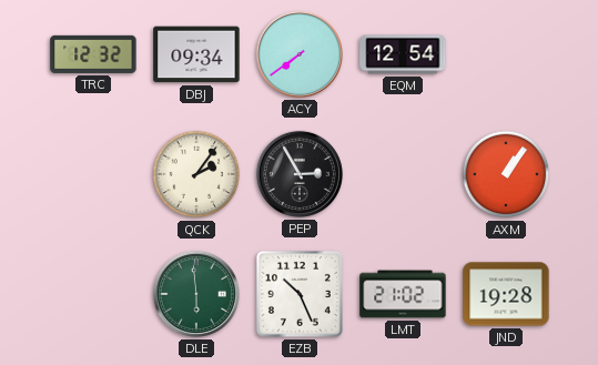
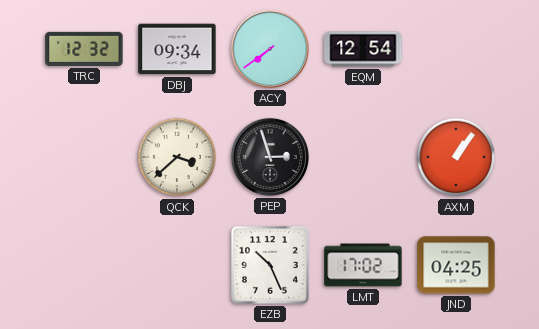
QCK: 2:06 -> 3:38
PEP: 2:55 -> 2:57
DLE: 5:59 -> none
LMT: 21:02 -> 17:02
JND: 19:28 -> 04:25
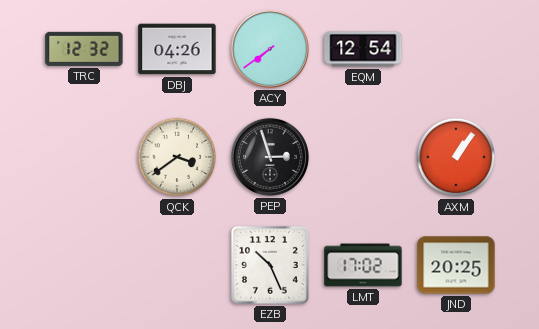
DBJ: 09:34 -> 04:26
QCK: 3:38 -> 3:39
JND: 04:25 -> 20:25
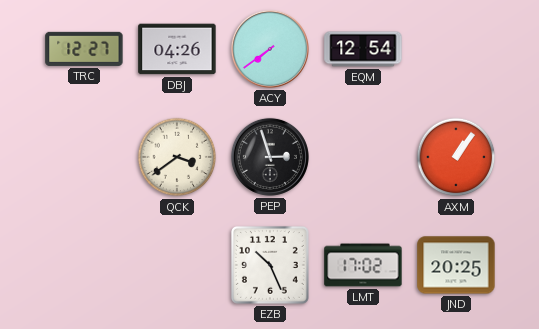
TRC: 12:32 -> 12:27
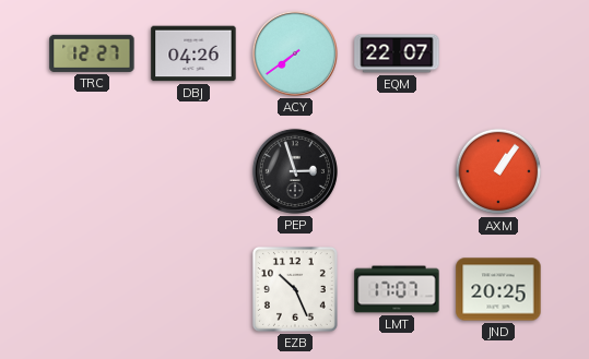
EQM: 12:54 -> 22:07
QCK: 3:39 -> none
LMT: 17:02 -> 17:07
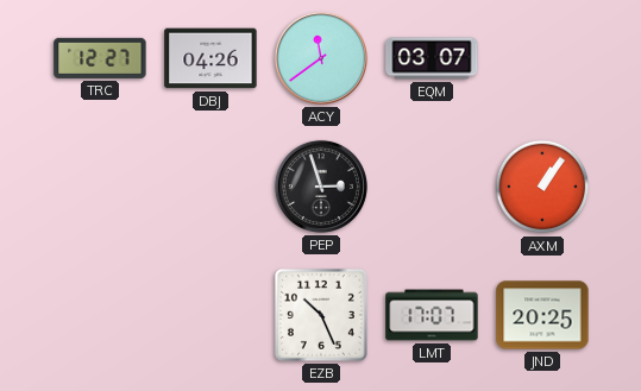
ACY: 7:39 -> 11:39
EQM: 22:07 -> 03:07
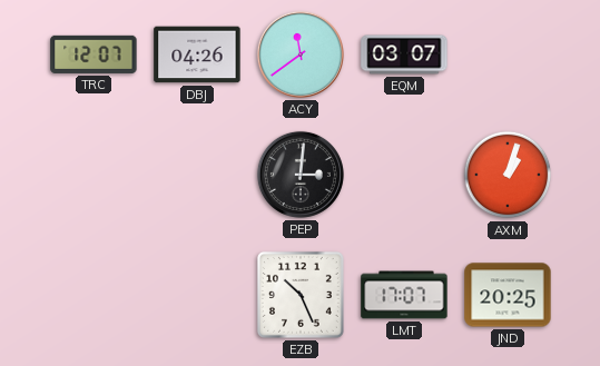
TRC: 12:27 -> 12:07
PEP: 2:57 -> 3:01
AXM: 1:06 -> 1:03
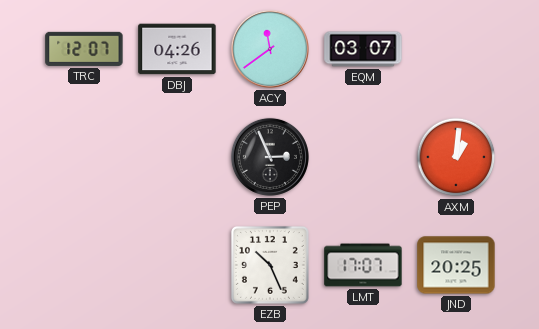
PEP: 3:01 -> 2:56
AXM: 1:03 -> 1:01
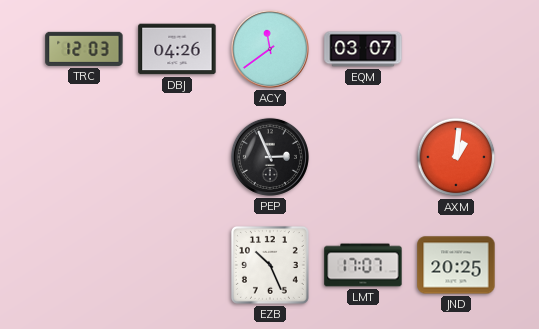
TRC: 12:07 -> 12:03
